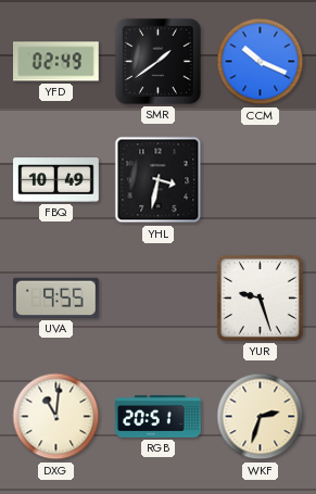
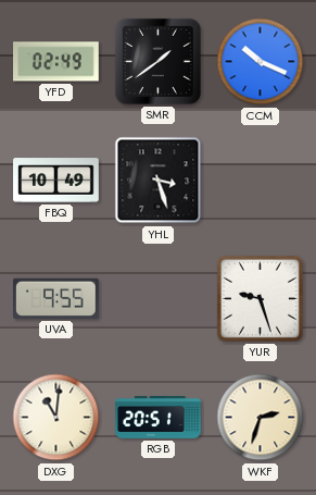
YHL: 3:32 -> 3:27
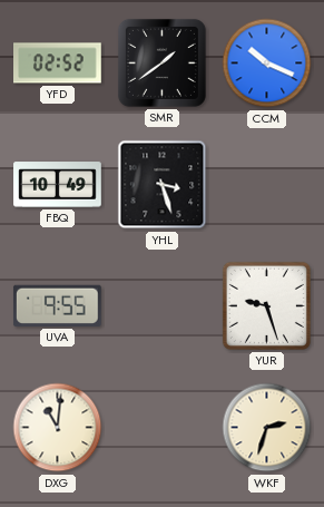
YFD: 02:49 -> 02:52
RGB: 20:51 -> none
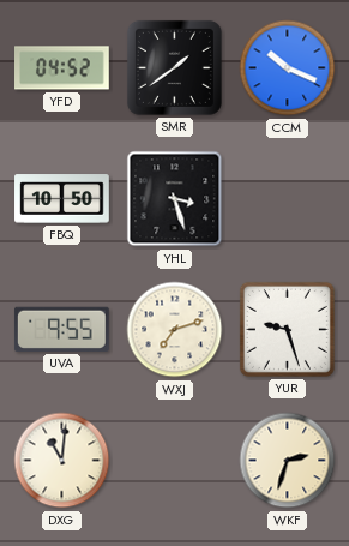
YFD: 02:52 -> 04:52
FBQ: 10:49 -> 10:50
WXJ: none -> 7:12
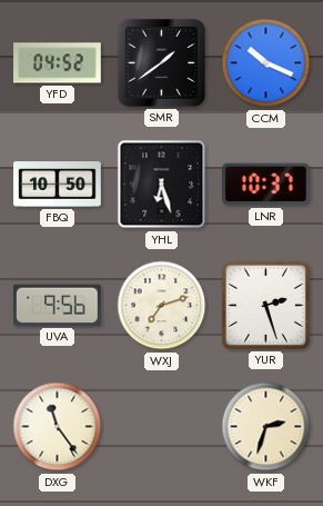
YHL: 3:27 -> 6:27
LNR: none -> 10:37
UVA: 9:55 -> 9:56
YUR: 9:27 -> 2:27
DXG: 11:01 -> 11:24
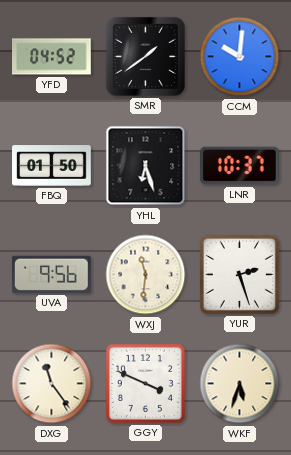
CCM: 10:19 -> 10:01
FBQ: 10:50 -> 01:50
WXJ: 7:12 -> 11:31
GGY: none -> 3:49
WKF: 2:33 -> 5:33
